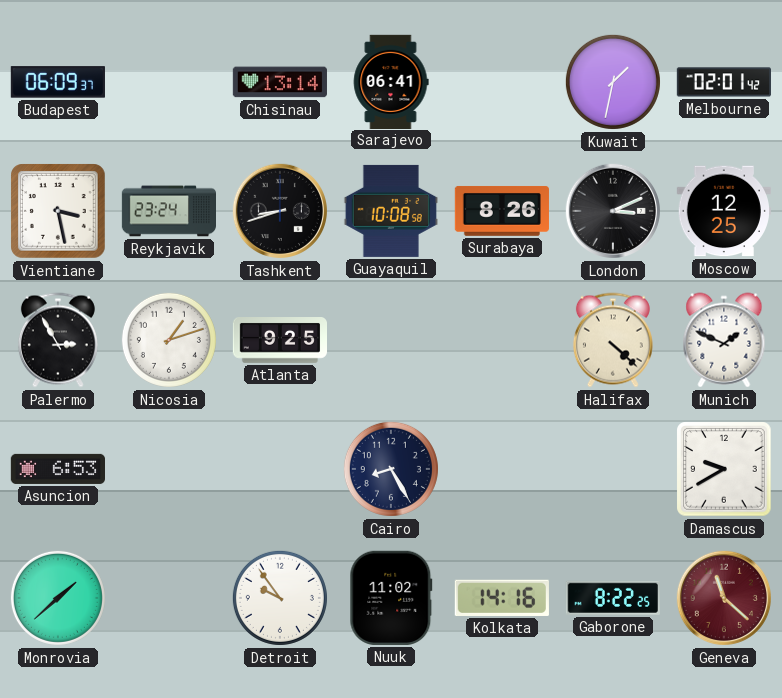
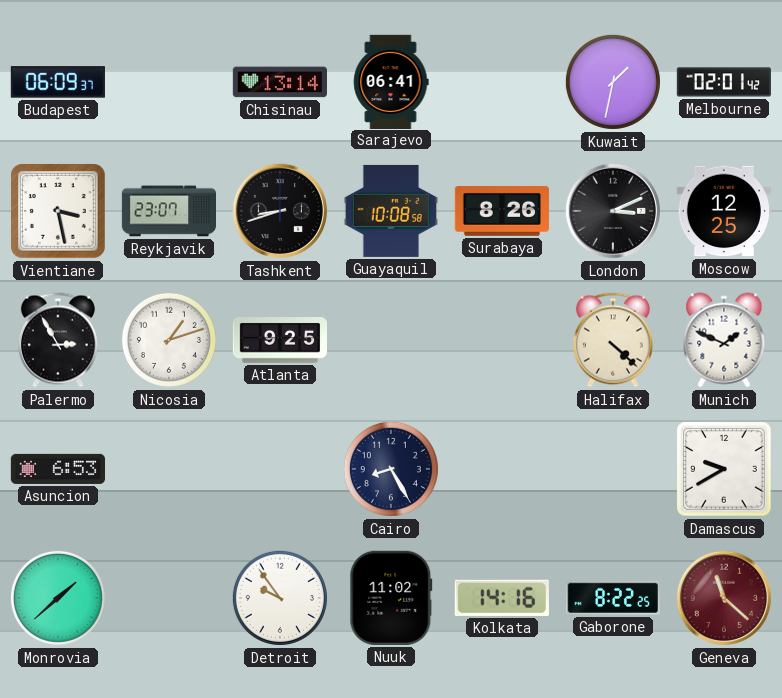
Reykjavik: 23:24 -> 23:07
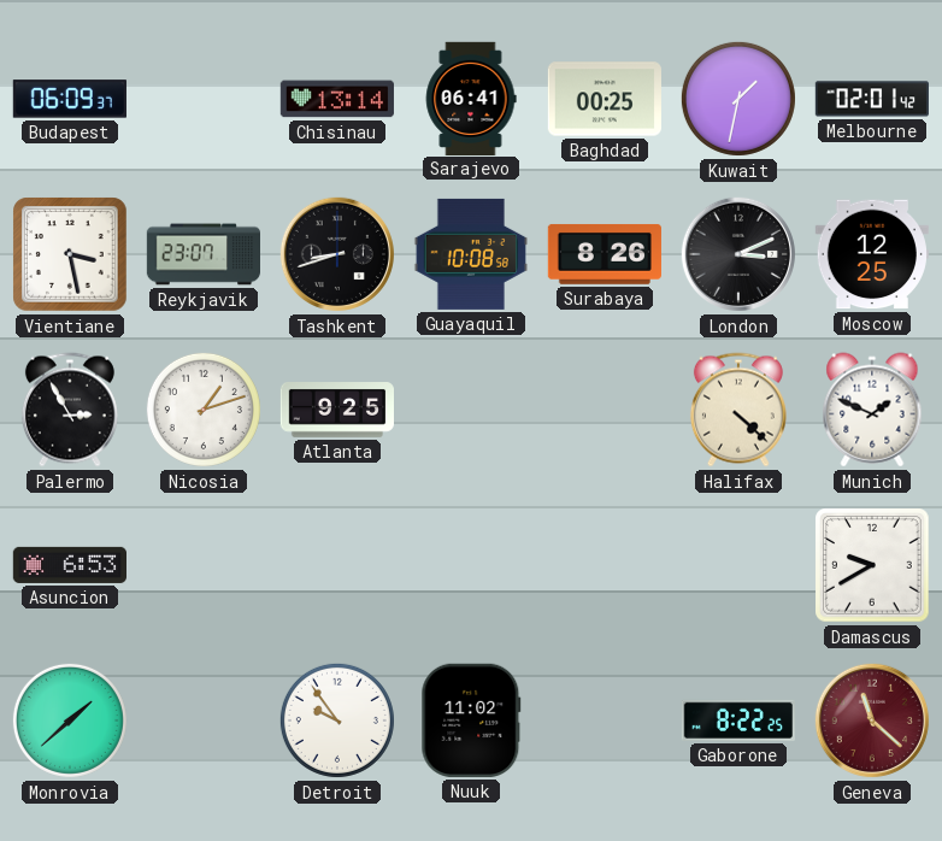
Baghdad: none -> 00:25
Cairo: 8:25 -> none
Kolkata: 14:16 -> none
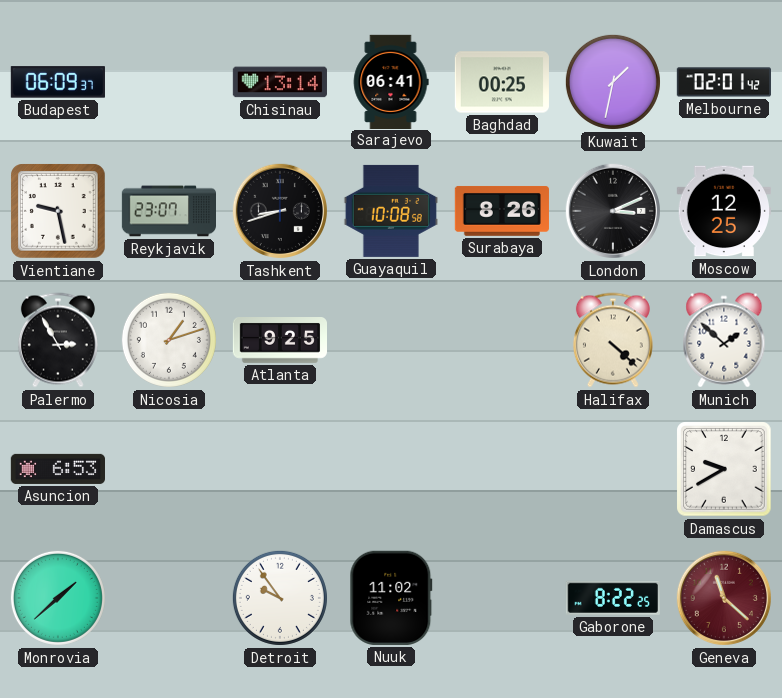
Vientiane: 3:28 -> 9:28
Munich: 1:49 -> 1:52
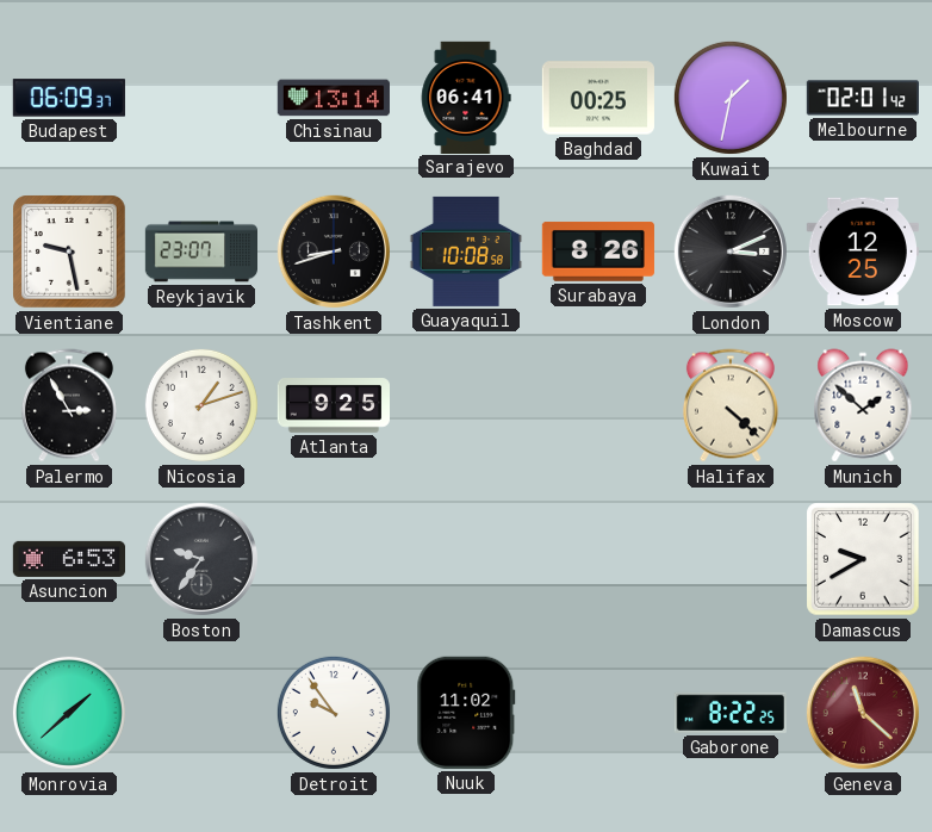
Boston: none -> 9:36
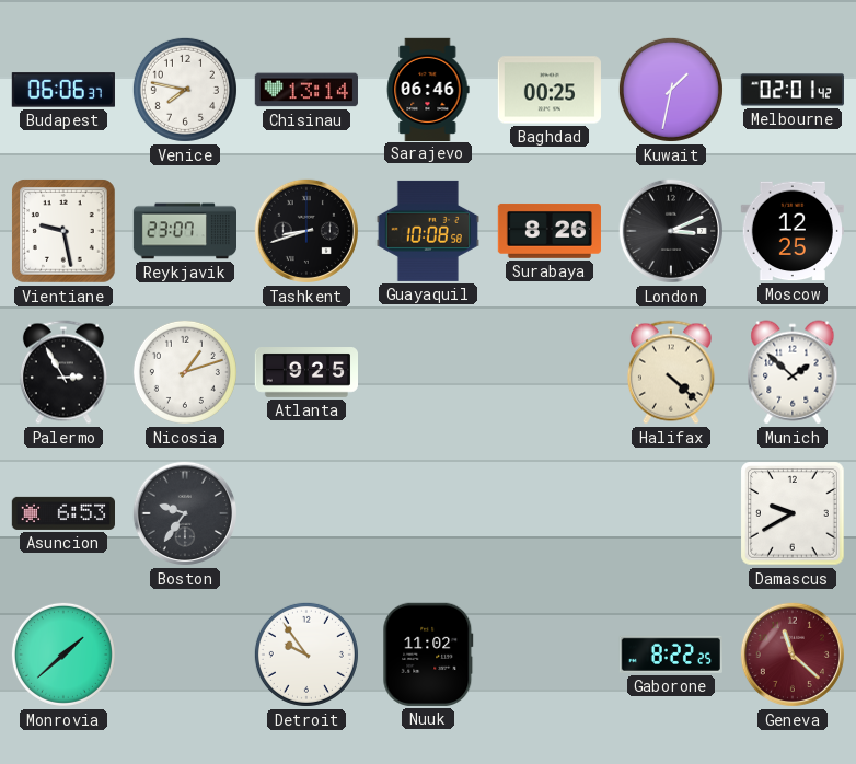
Budapest: 06:09 -> 06:06
Venice: none -> 7:47
Sarajevo: 06:41 -> 06:46
